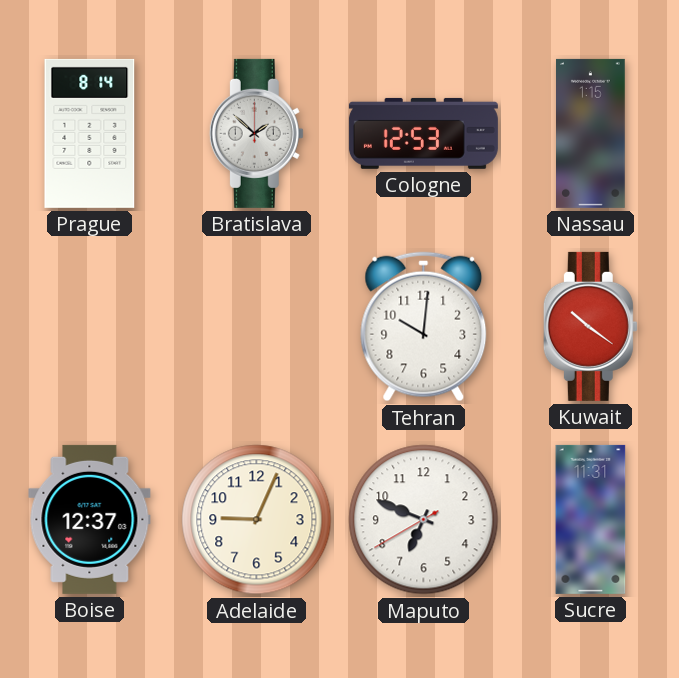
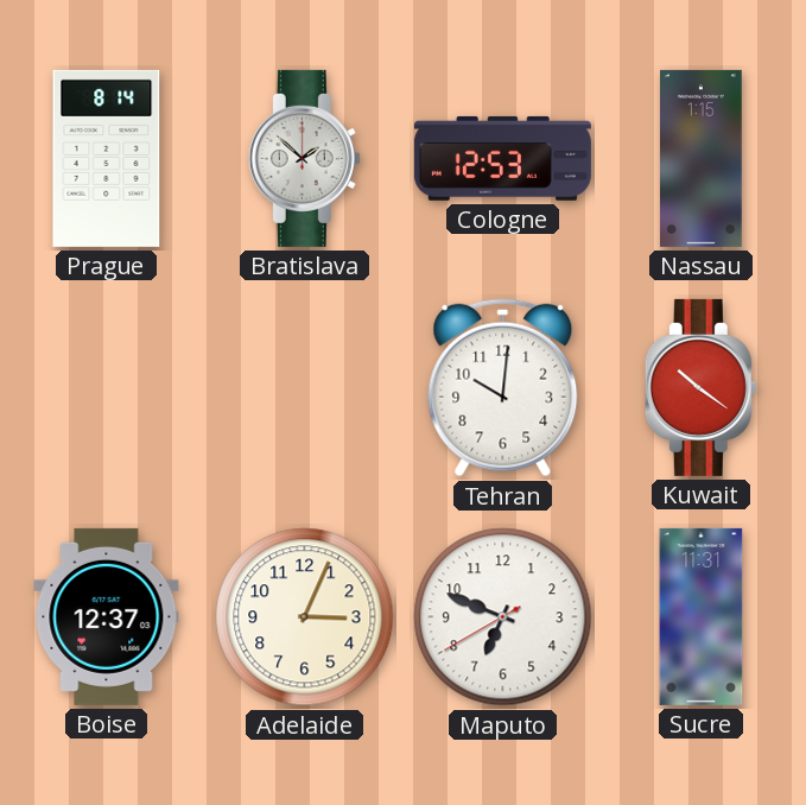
Adelaide: 9:04 -> 3:04
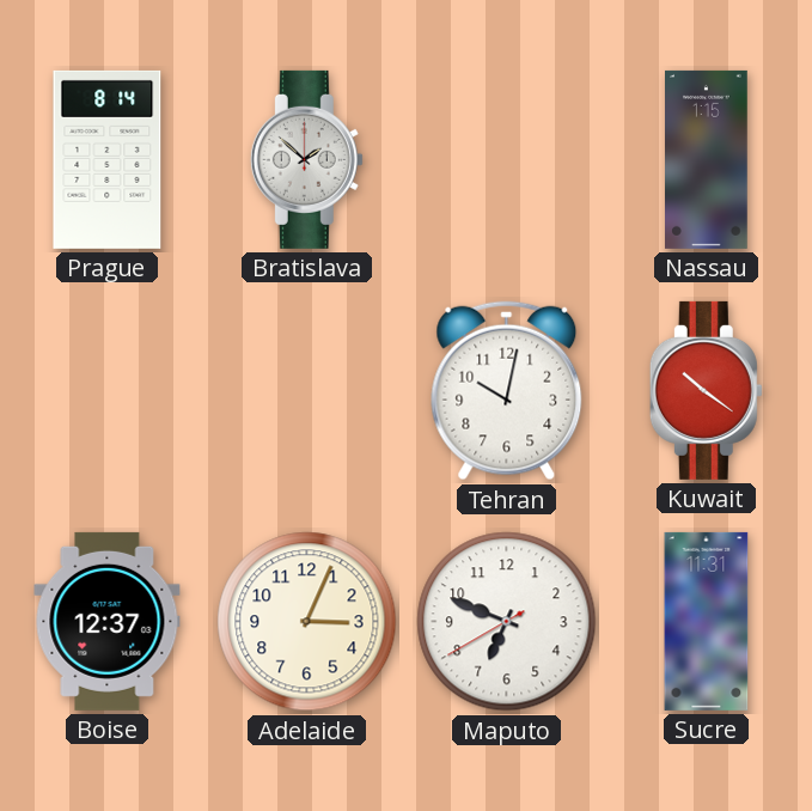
Cologne: 12:53 -> none
Tehran: 10:01 -> 10:02
